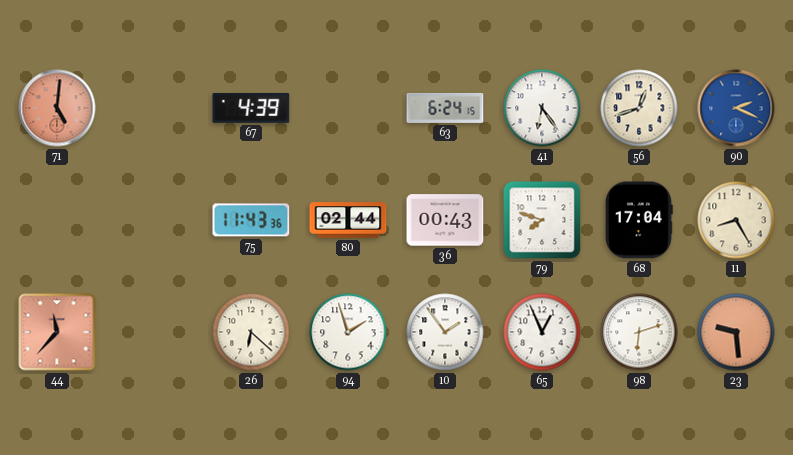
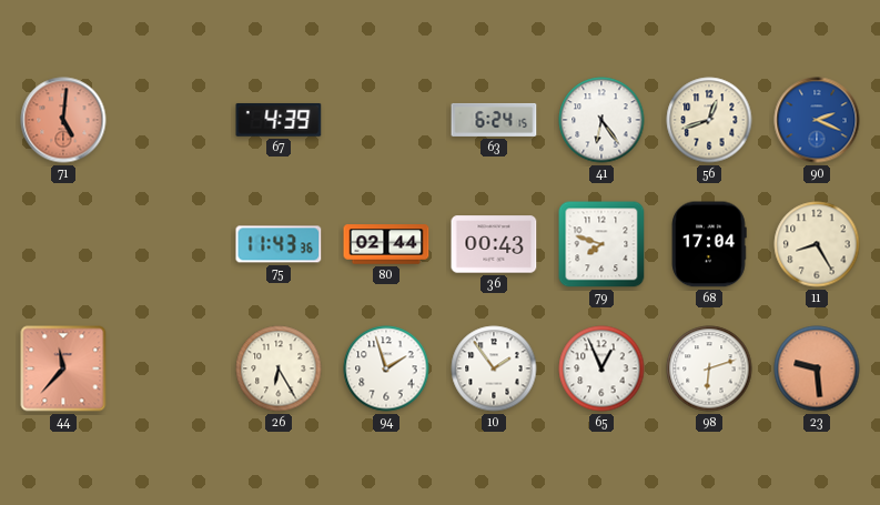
26: 6:22 -> 6:25
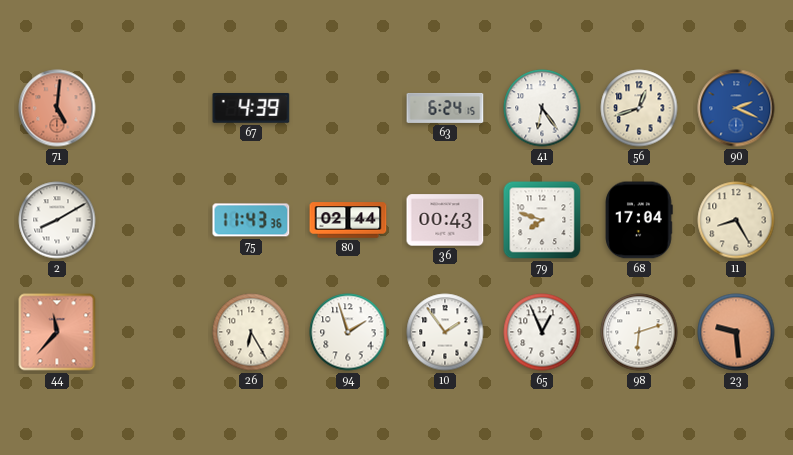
2: none -> 8:10
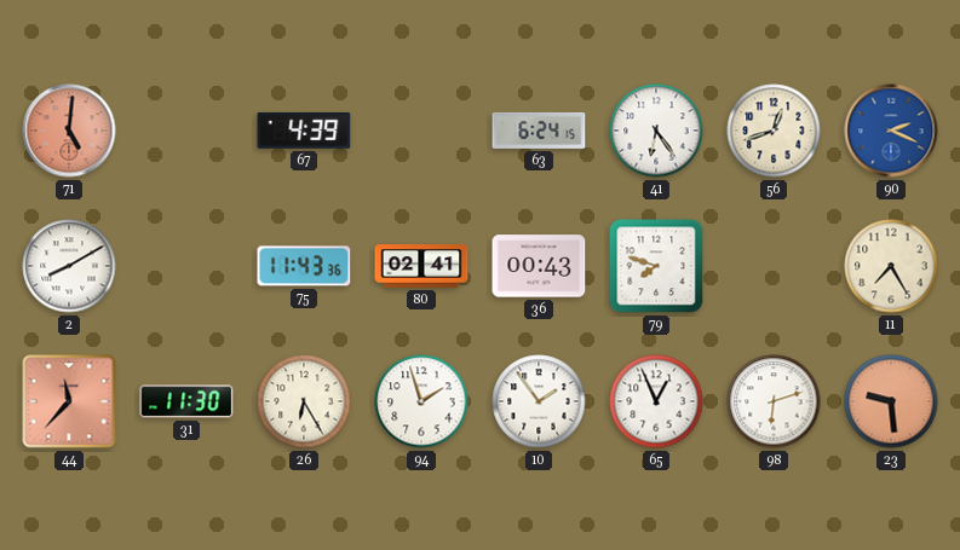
80: 02:44 -> 02:41
68: 17:04 -> none
11: 8:25 -> 7:25
31: none -> 11:30
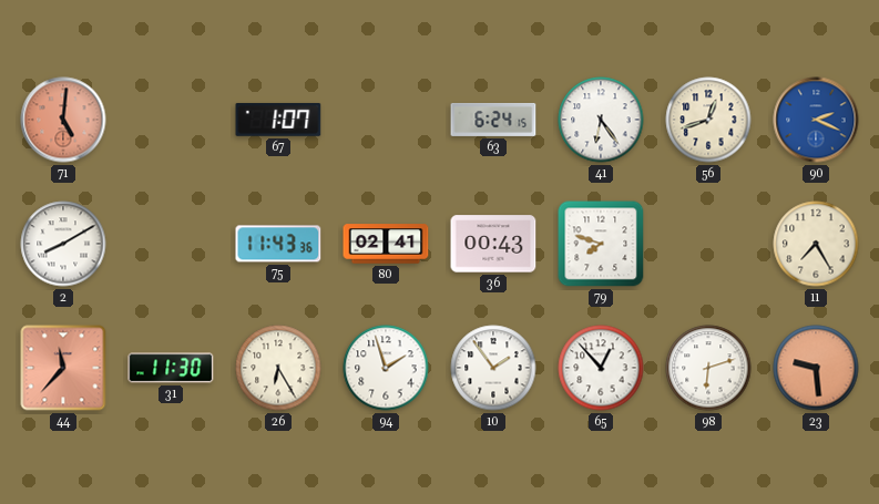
67: 4:39 -> 1:07
65: 12:56 -> 12:53
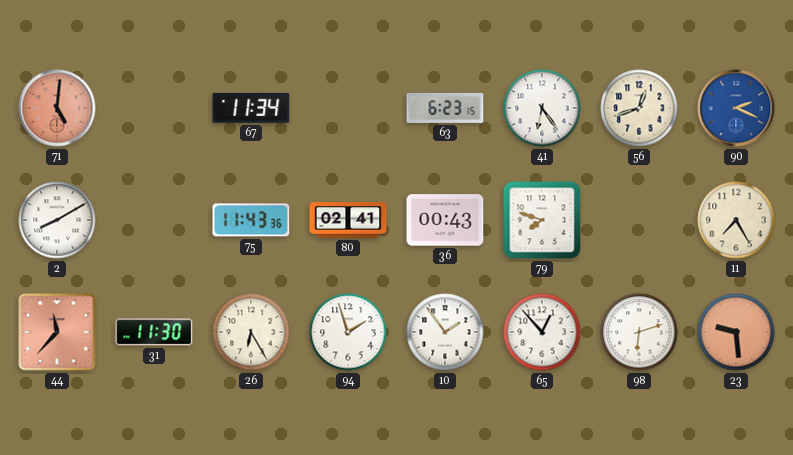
67: 1:07 -> 11:34
63: 6:24 -> 6:23
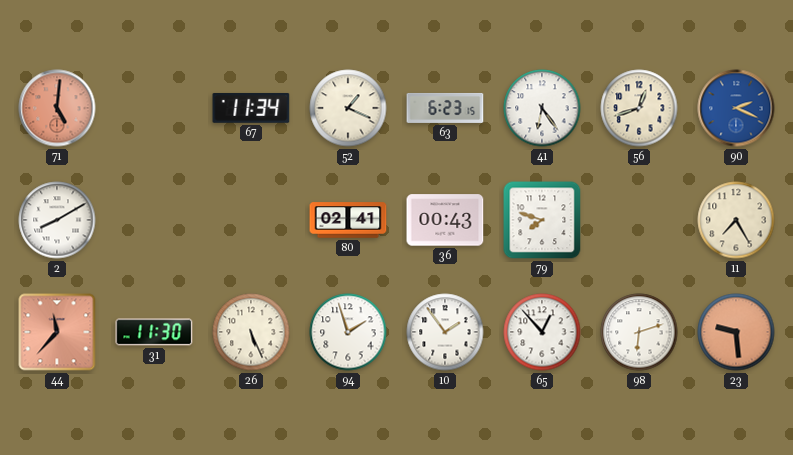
52: none -> 1:19
75: 11:43 -> none
26: 6:25 -> 5:26
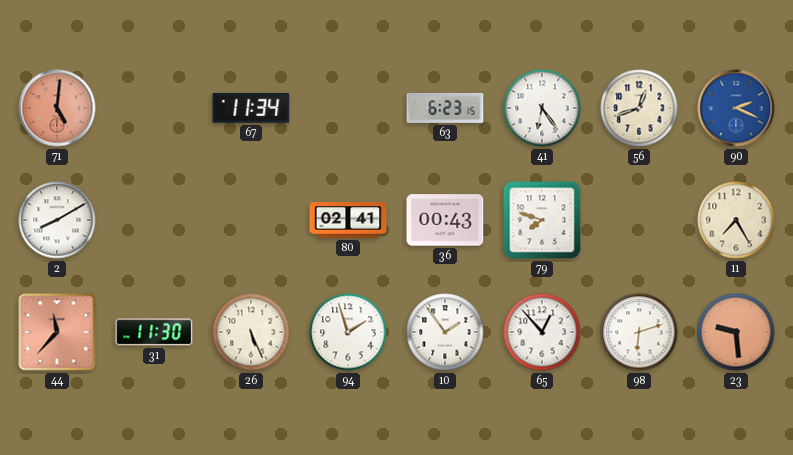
52: 1:19 -> none
